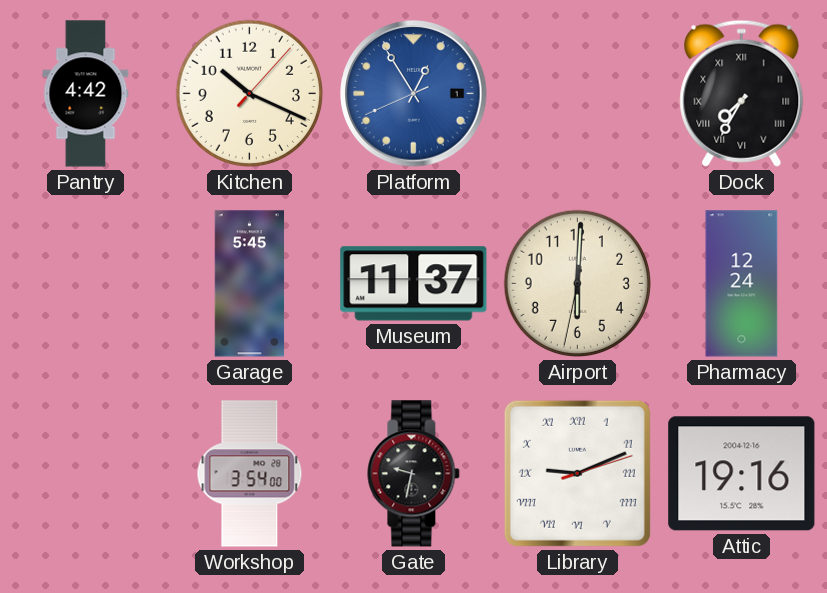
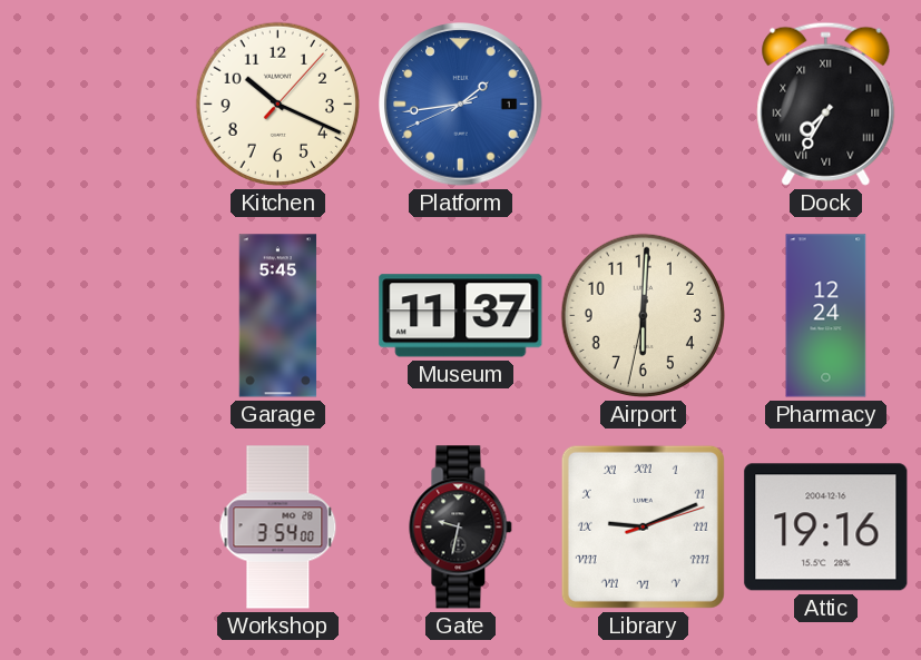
Pantry: 4:42 -> none
Platform: 12:54 -> 1:43
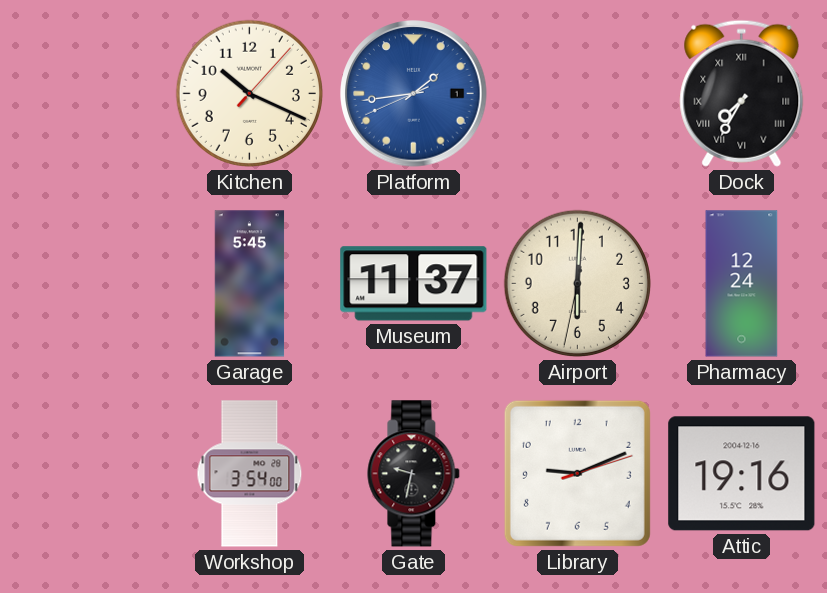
Library numerals: Roman -> Arabic
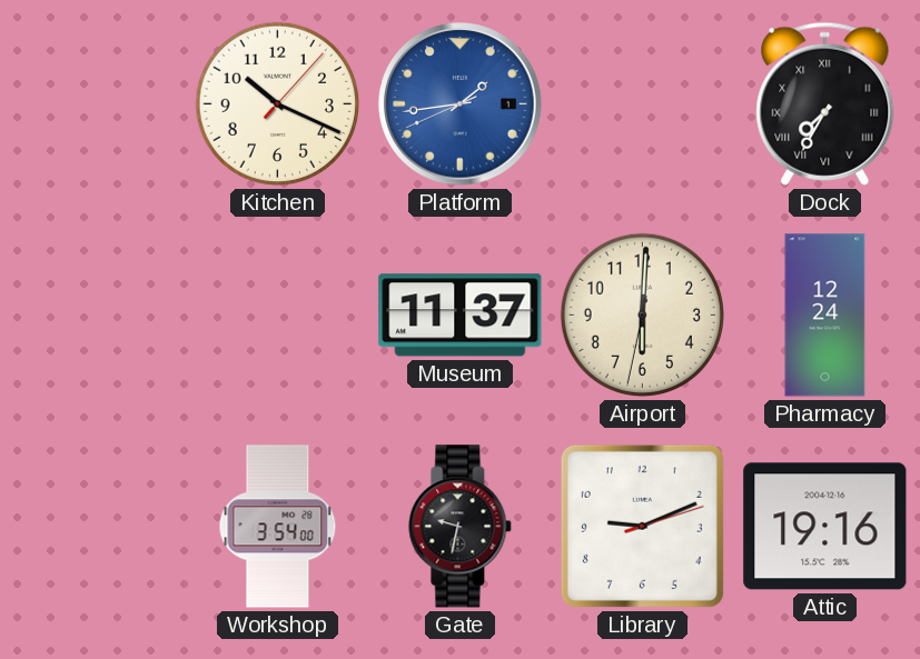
Garage: 5:45 -> none
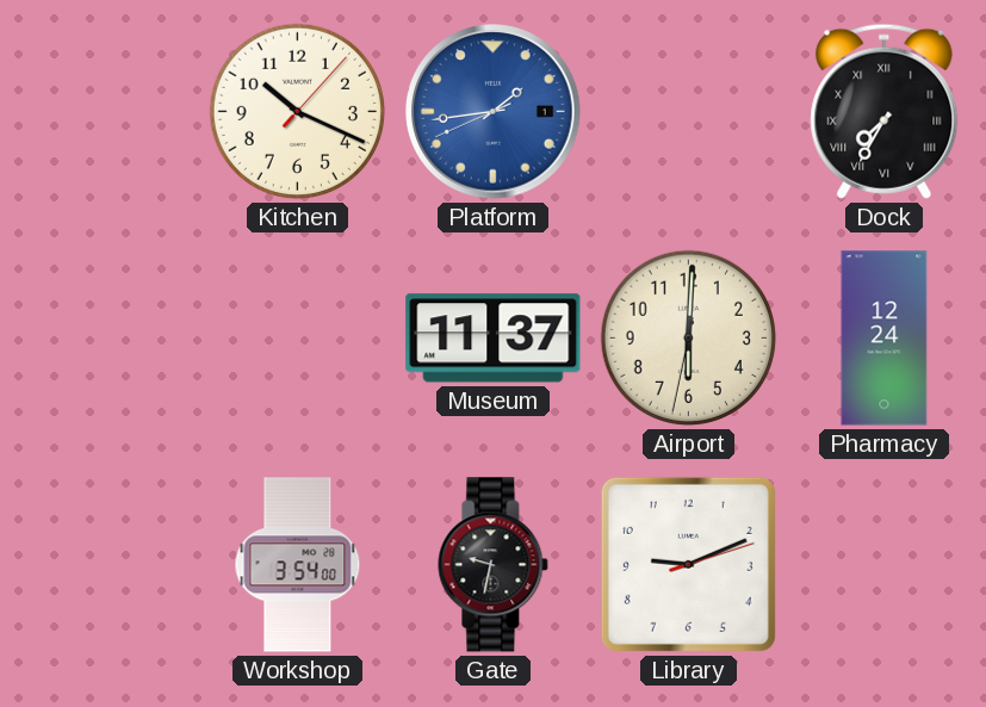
Attic: 19:16 -> none
